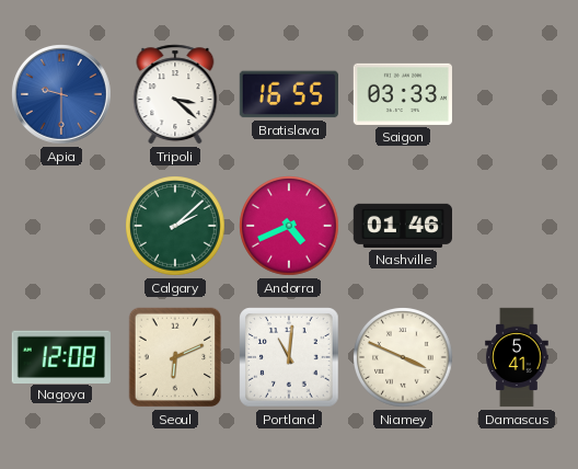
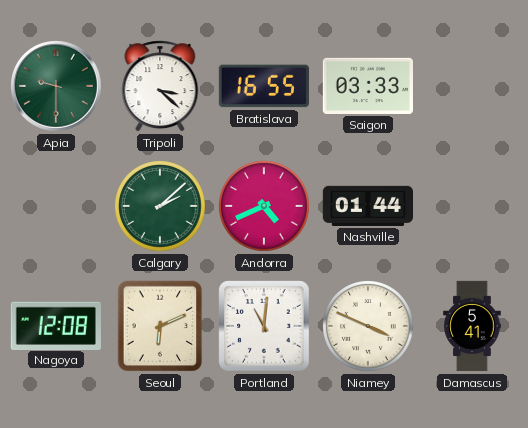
Apia dial: blue -> green
Nashville: 01:46 -> 01:44
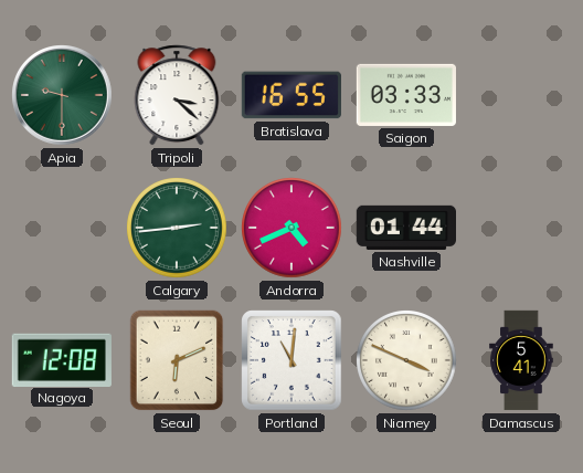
Calgary: 2:08 -> 2:44
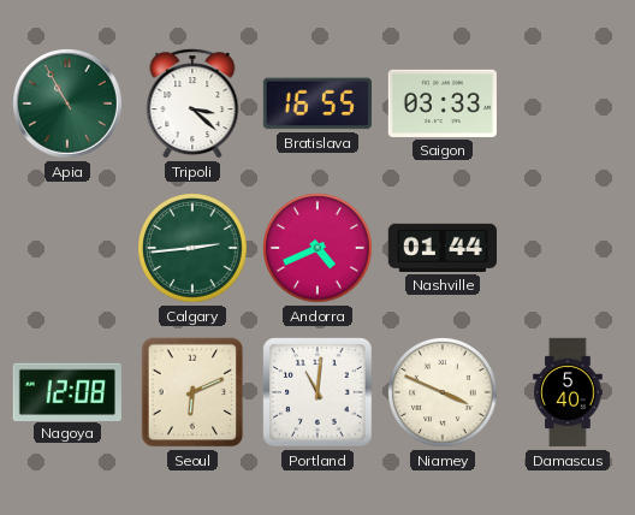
Apia: 9:30 -> 10:55
Damascus: 5:41 -> 5:40
